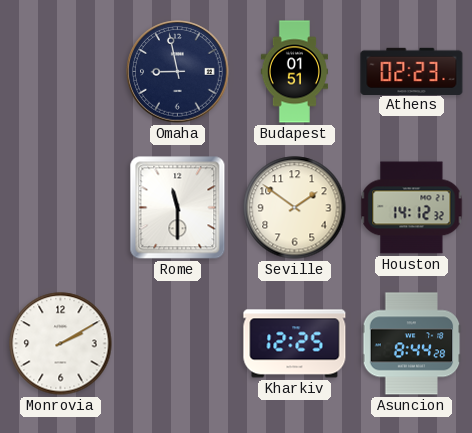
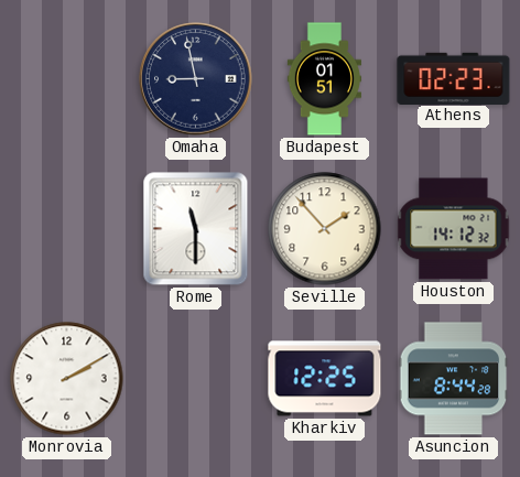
Seville: 1:51 -> 1:53
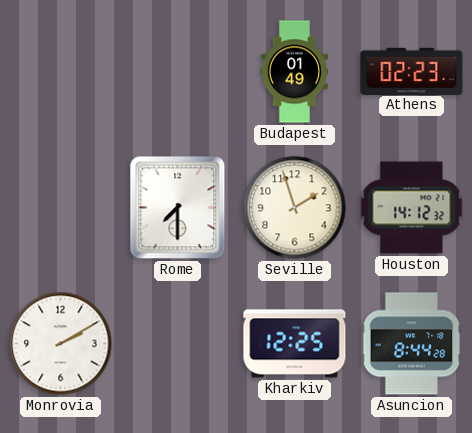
Omaha: 8:58 -> none
Budapest: 01:51 -> 01:49
Rome: 11:30 -> 7:30
Seville: 1:53 -> 1:57
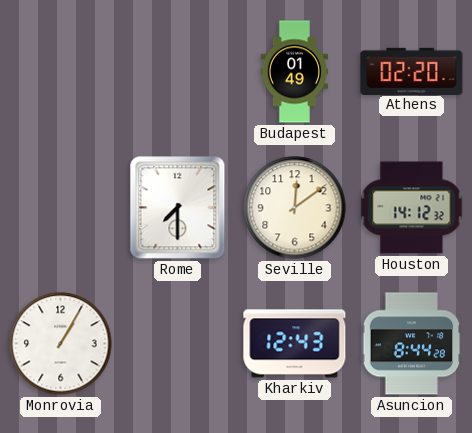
Athens: 02:23 -> 02:20
Seville: 1:57 -> 12:09
Monrovia: 2:10 -> 1:05
Kharkiv: 12:25 -> 12:43
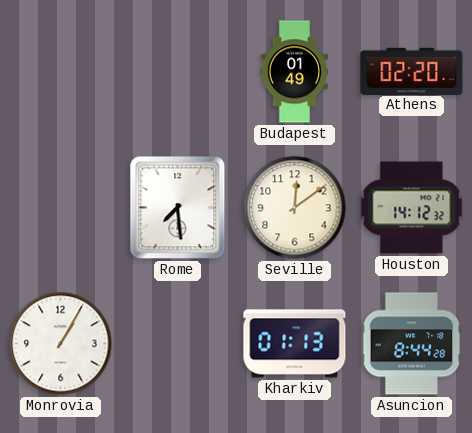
Rome: 7:30 -> 7:29
Kharkiv: 12:43 -> 01:13
